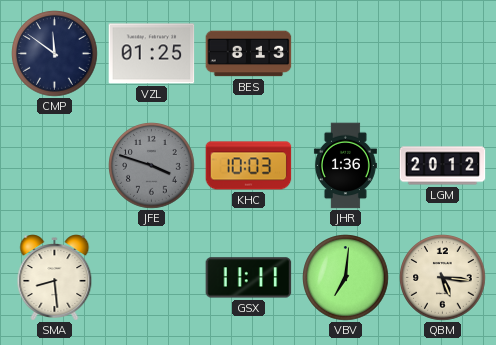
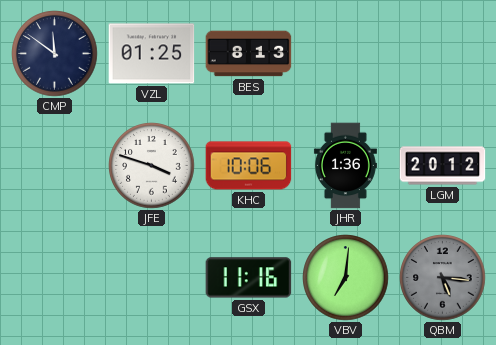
JFE dial: grey -> white
KHC: 10:03 -> 10:06
SMA: 8:29 -> none
GSX: 11:11 -> 11:16
QBM dial: cream -> grey
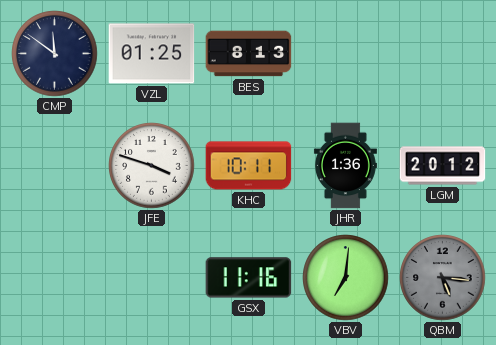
KHC: 10:06 -> 10:11
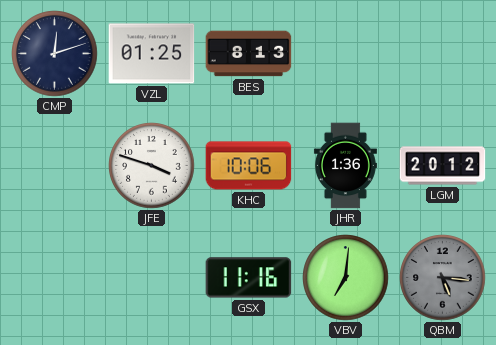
CMP: 11:51 -> 12:12
KHC: 10:11 -> 10:06
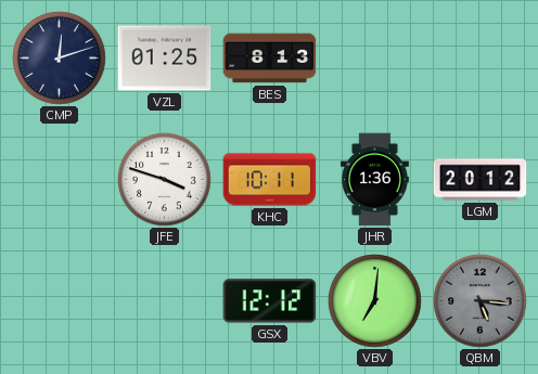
KHC: 10:06 -> 10:11
GSX: 11:16 -> 12:12
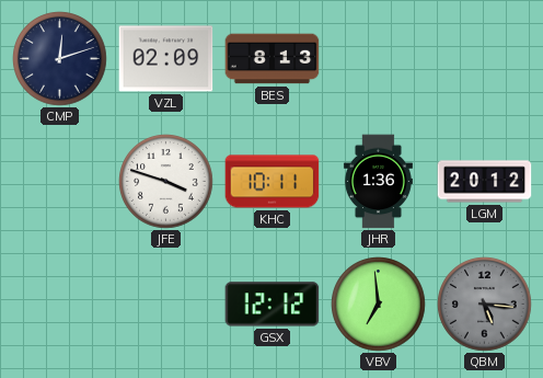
VZL: 01:25 -> 02:09
VBV: 7:01 -> 6:59
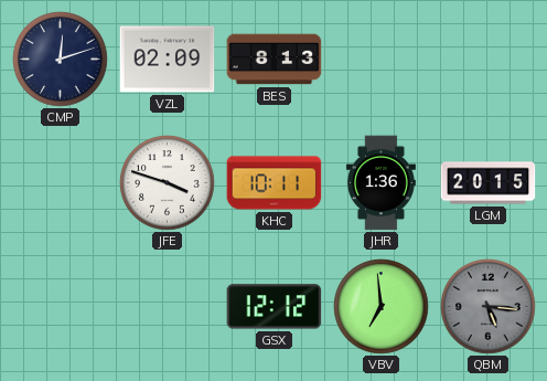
LGM: 20:12 -> 20:15
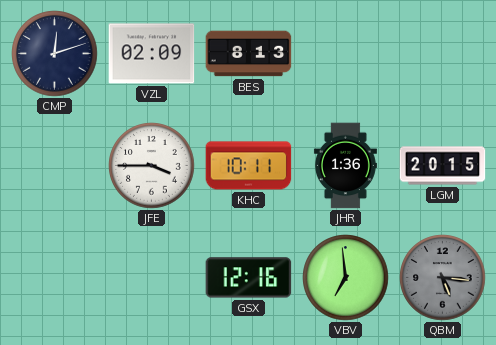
JFE: 3:48 -> 3:45
GSX: 12:12 -> 12:16
